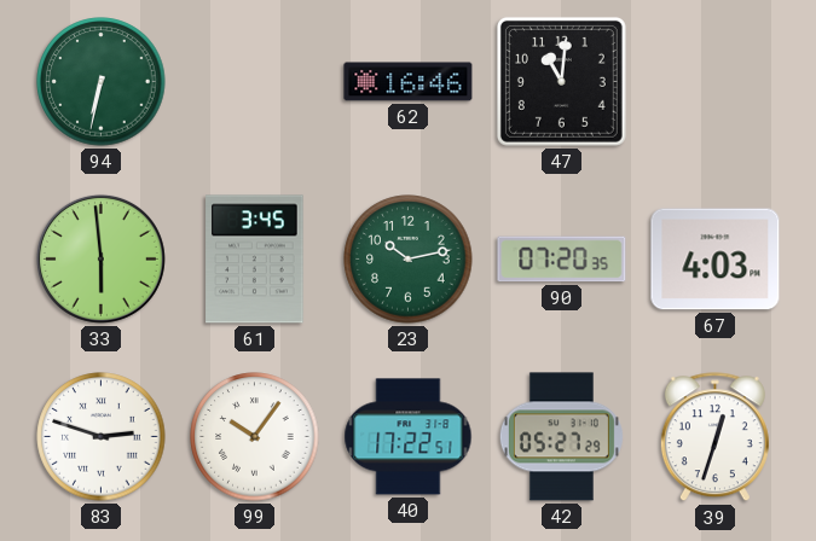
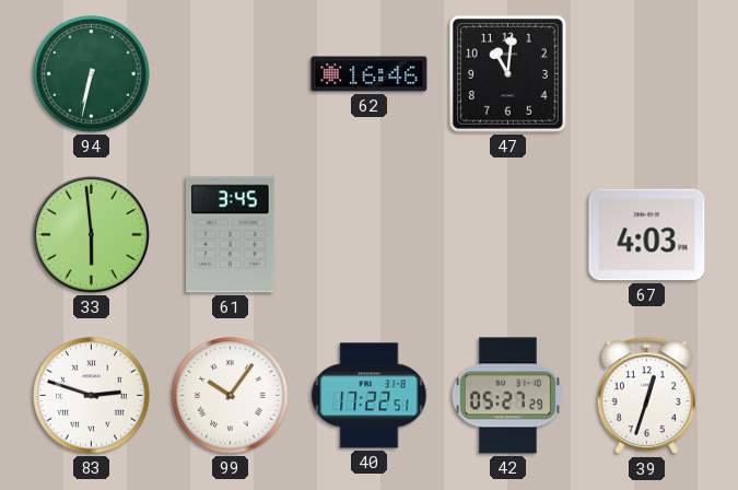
23: 10:13 -> none
90: 07:20 -> none
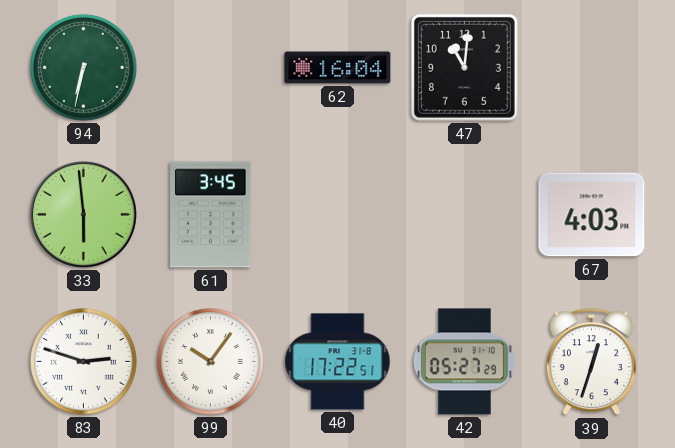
62: 16:46 -> 16:04
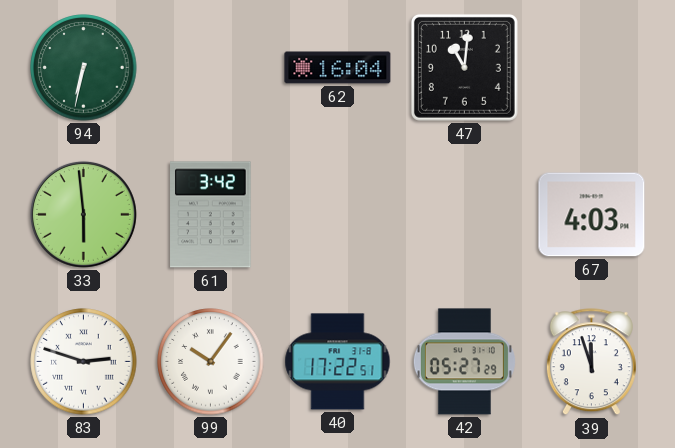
61: 3:45 -> 3:42
39: 12:33 -> 11:57
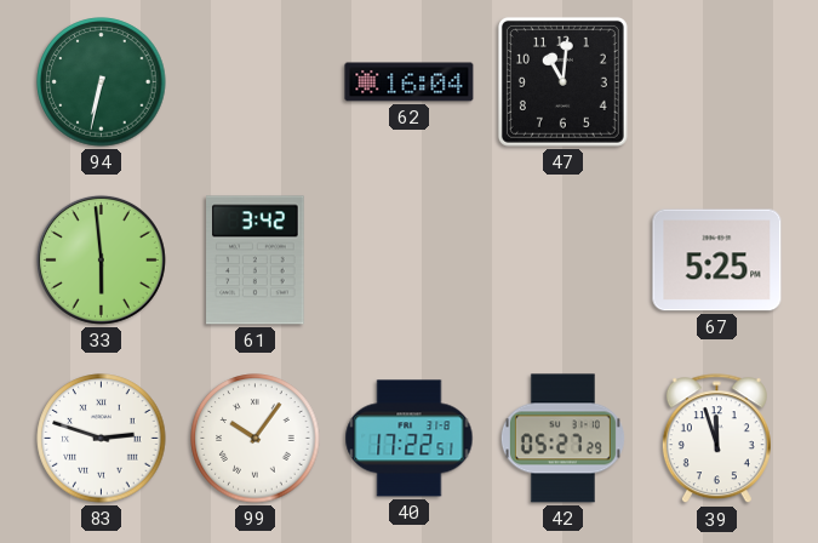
67: 4:03 -> 5:25
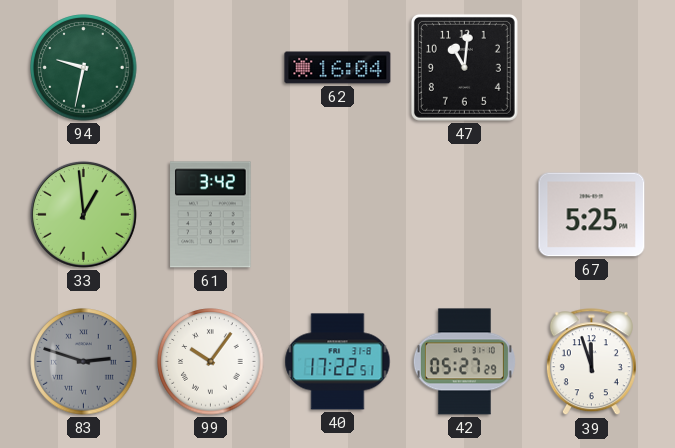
94: 6:32 -> 9:32
33: 5:59 -> 12:59
83 dial: white -> grey
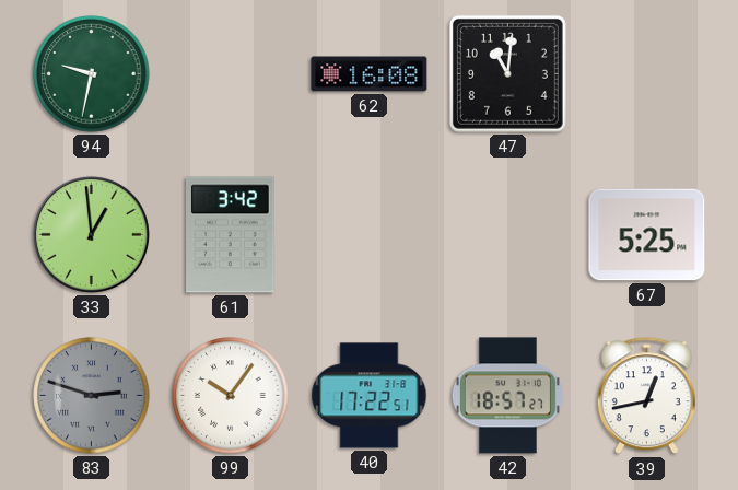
62: 16:04 -> 16:08
42: 05:27 -> 18:57
39: 11:57 -> 12:43
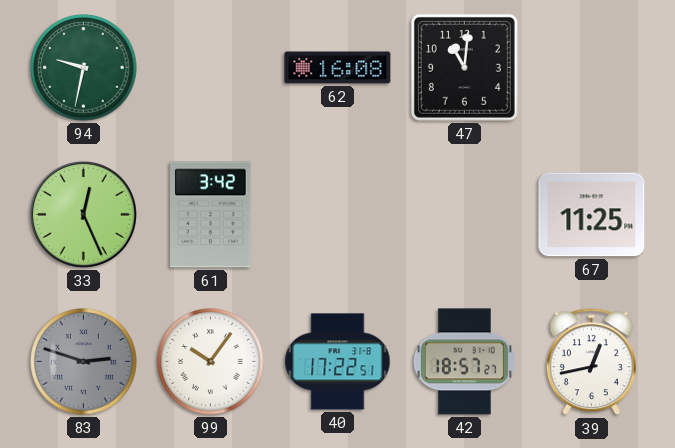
33: 12:59 -> 12:26
67: 5:25 -> 11:25
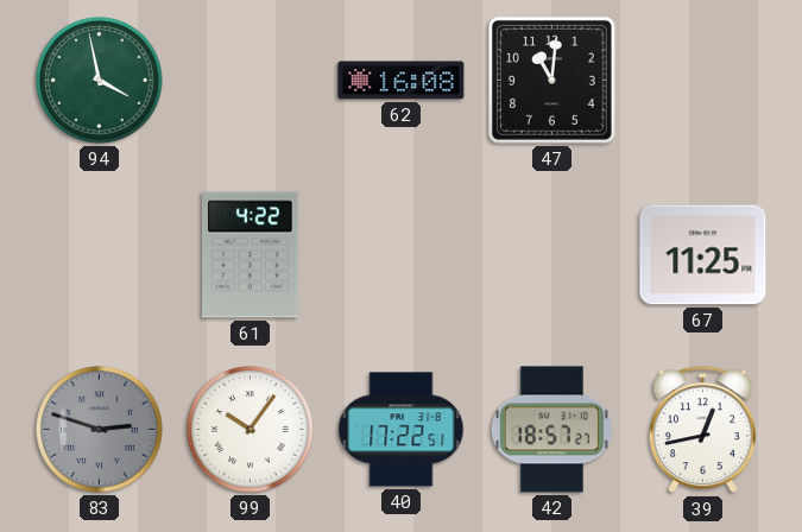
94: 9:32 -> 3:58
33: 12:26 -> none
61: 3:42 -> 4:22
